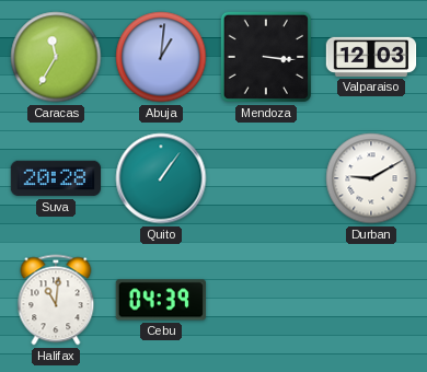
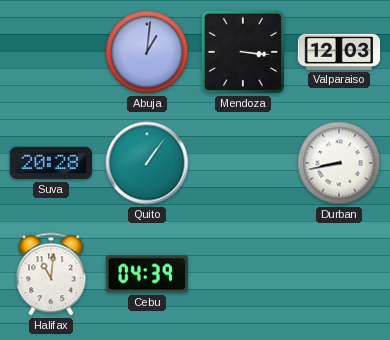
Caracas: 11:35 -> none
Durban: 9:10 -> 8:43
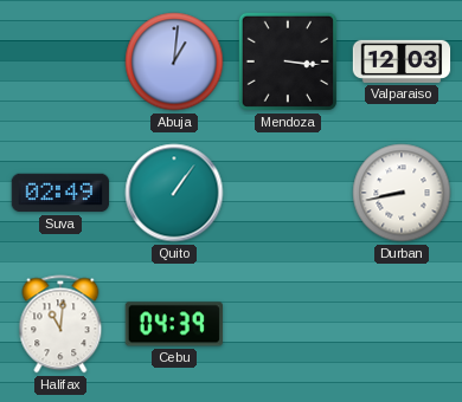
Suva: 20:28 -> 02:49
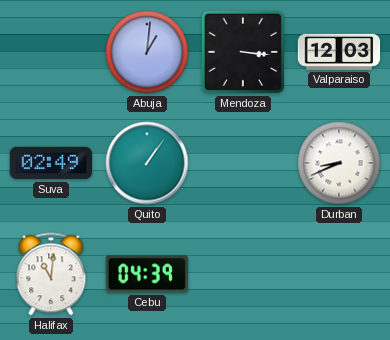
Durban: 8:43 -> 8:41
